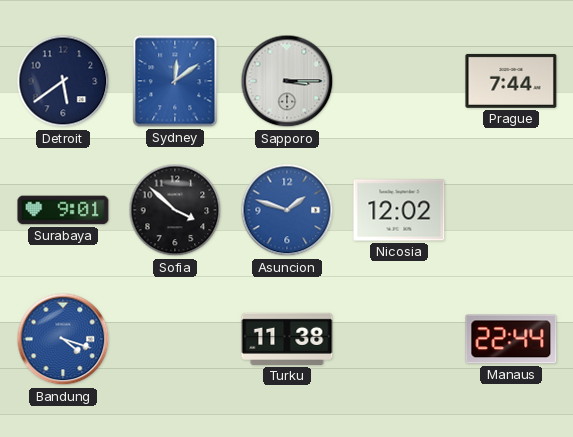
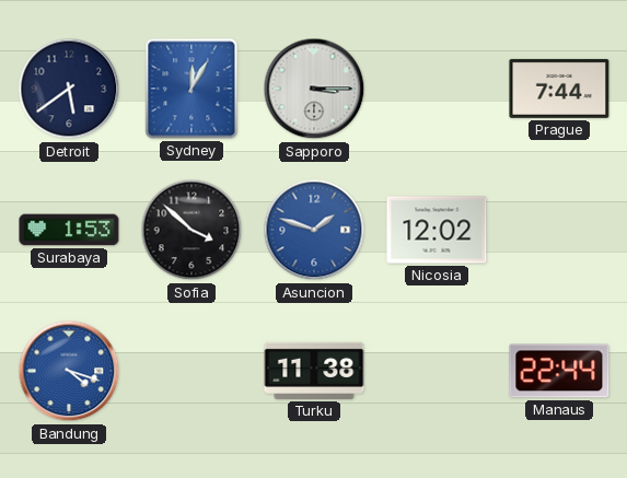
Sydney: 12:09 -> 12:05
Surabaya: 9:01 -> 1:53
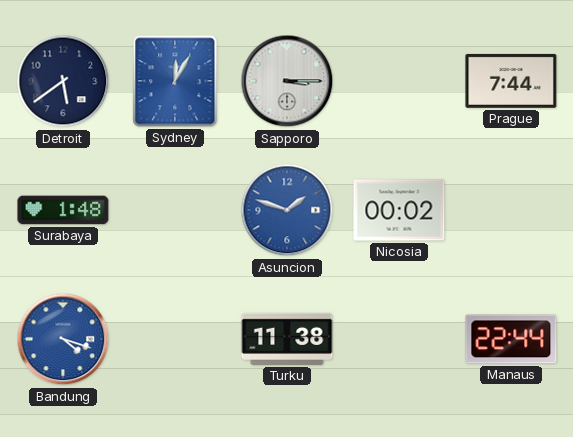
Surabaya: 1:53 -> 1:48
Sofia: 3:52 -> none
Nicosia: 12:02 -> 00:02
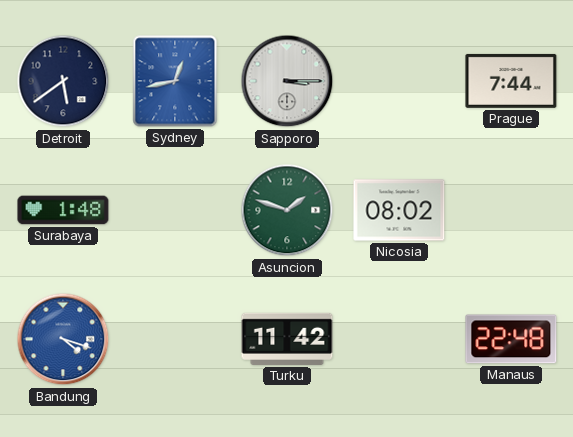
Sydney: 12:05 -> 12:43
Asuncion dial: blue -> green
Nicosia: 00:02 -> 08:02
Turku: 11:38 -> 11:42
Manaus: 22:44 -> 22:48
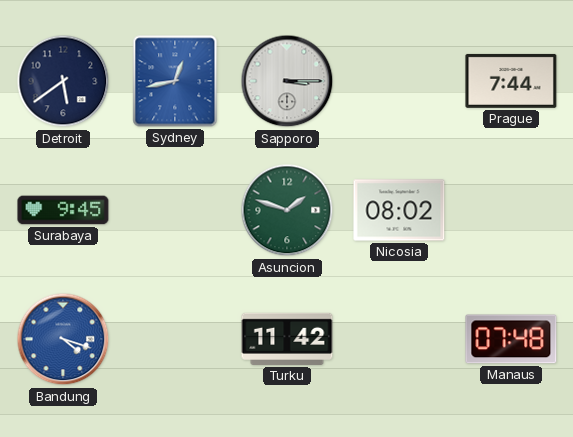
Surabaya: 1:48 -> 9:45
Manaus: 22:48 -> 07:48
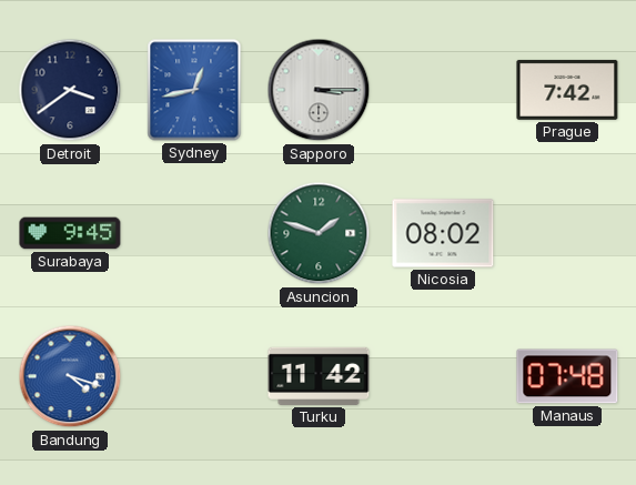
Detroit: 5:39 -> 3:39
Prague: 7:44 -> 7:42
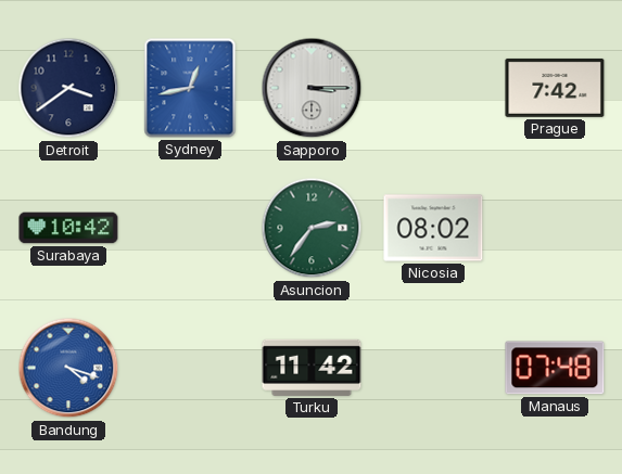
Surabaya: 9:45 -> 10:42
Asuncion: 1:48 -> 2:36
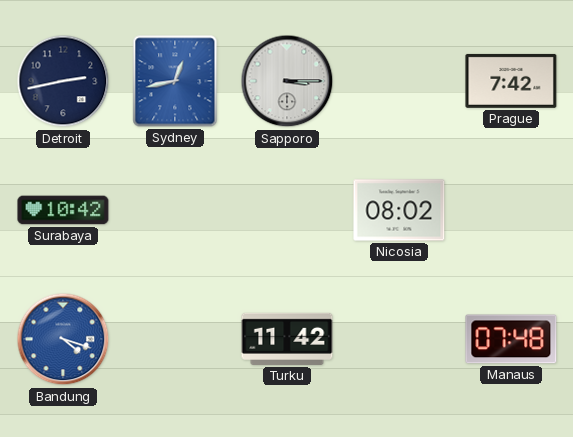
Detroit: 3:39 -> 2:43
Asuncion: 2:36 -> none
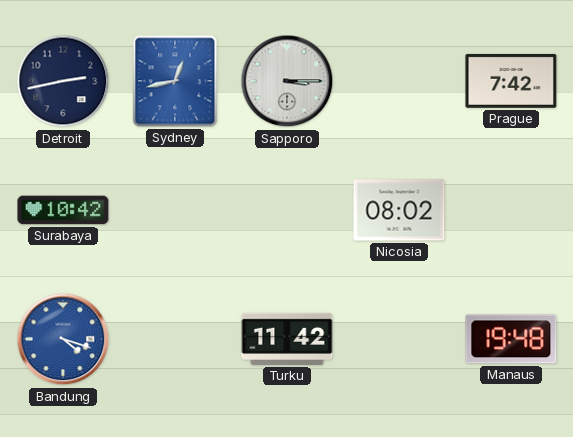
Manaus: 07:48 -> 19:48
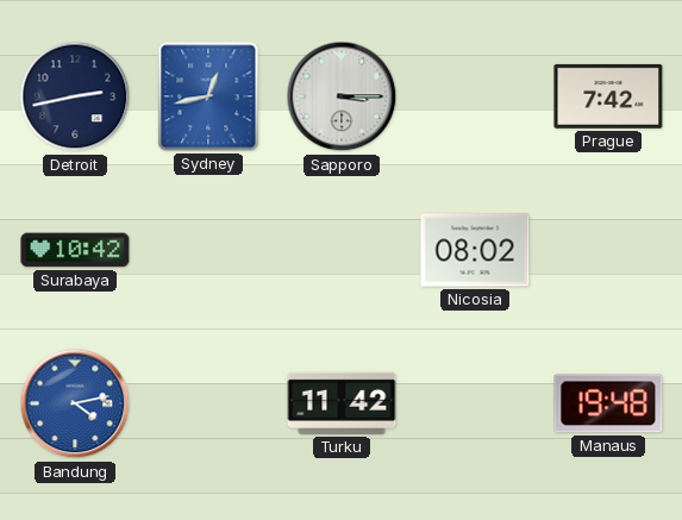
Bandung: 4:18 -> 4:13
